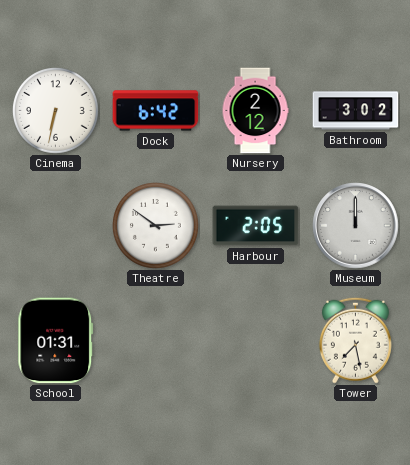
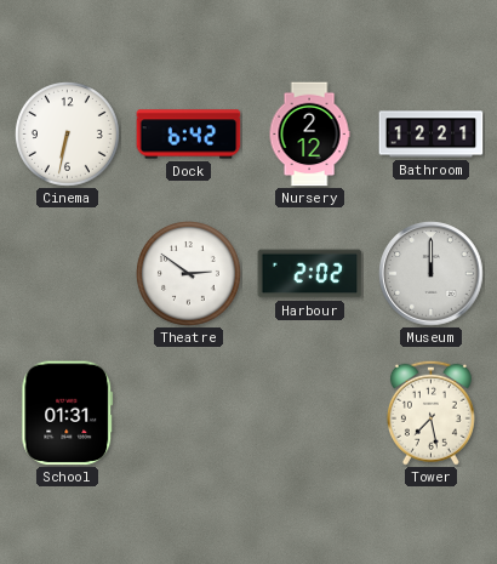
Bathroom: 3:02 -> 12:21
Harbour: 2:05 -> 2:02
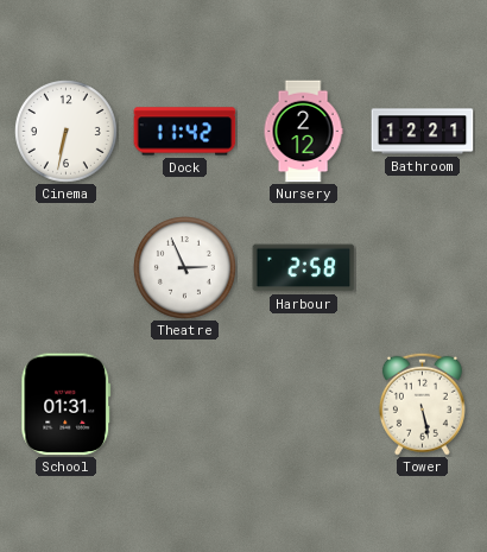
Dock: 6:42 -> 11:42
Theatre: 2:51 -> 2:56
Harbour: 2:02 -> 2:58
Museum: 12:00 -> none
Tower: 7:28 -> 5:28
